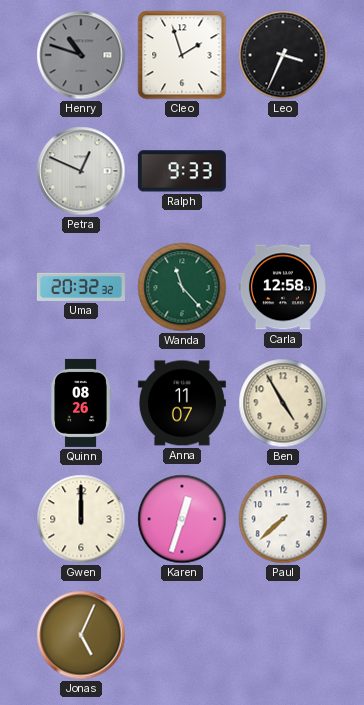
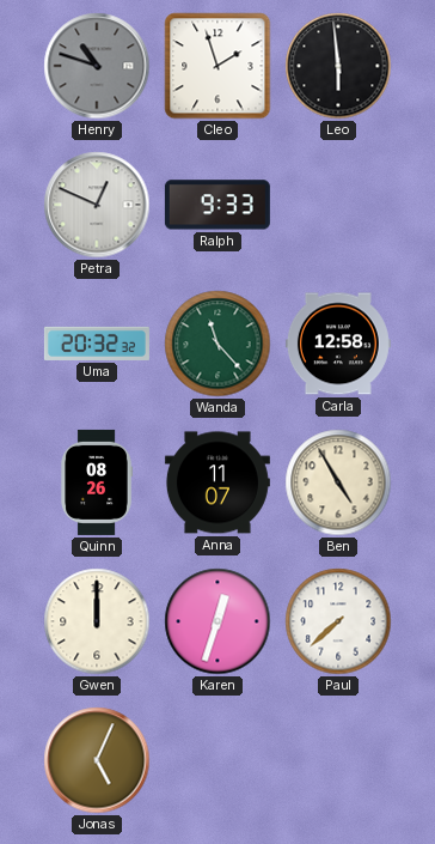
Leo: 3:34 -> 5:59
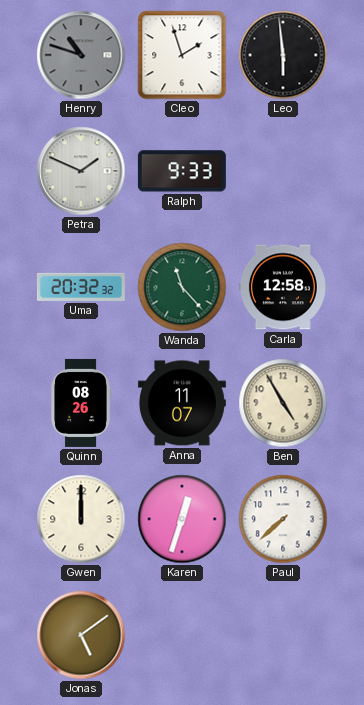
Petra: 12:49 -> 1:49
Jonas: 5:04 -> 5:09
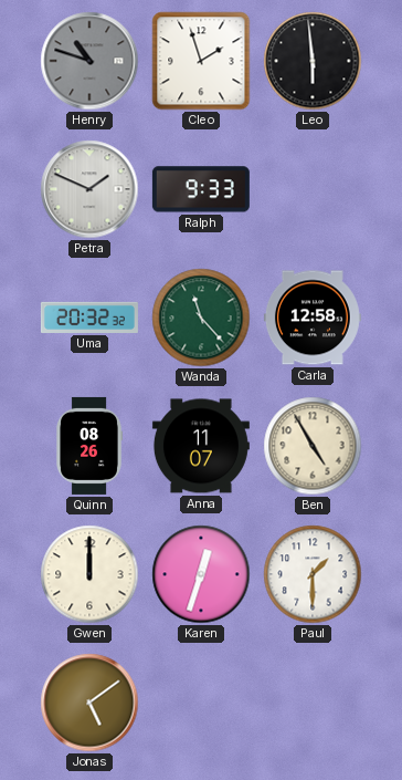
Paul: 7:38 -> 1:30
